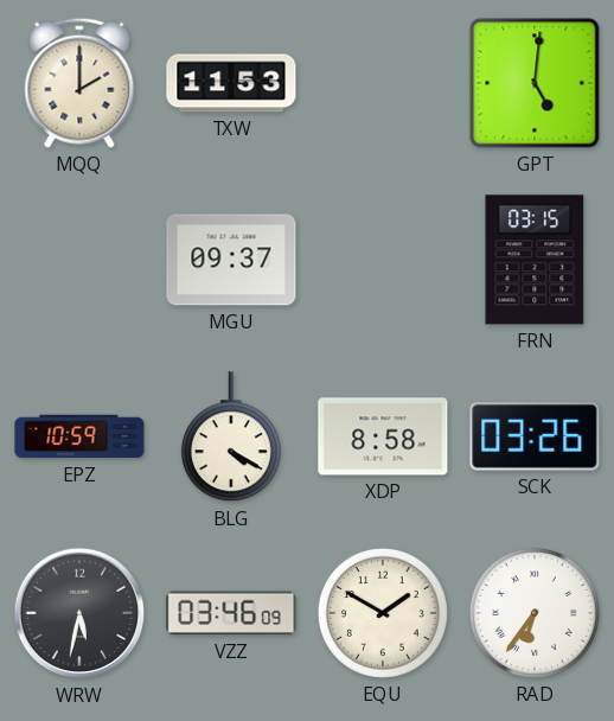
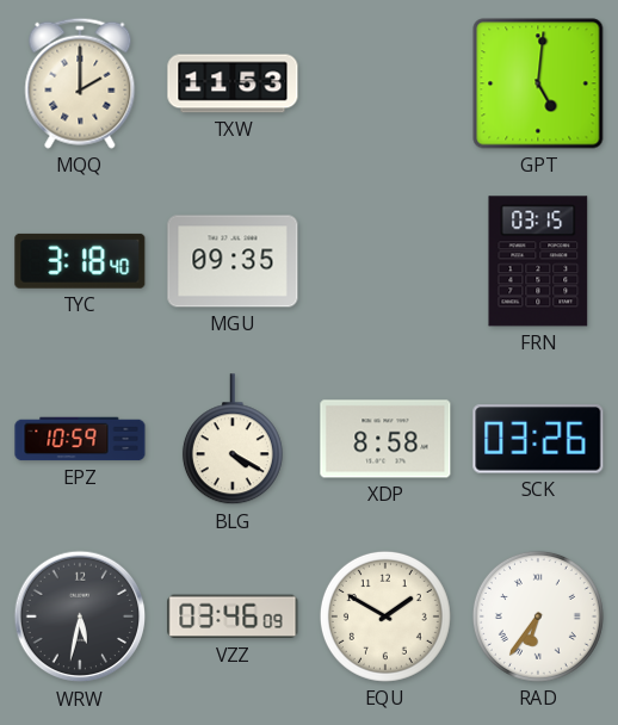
TYC: none -> 3:18
MGU: 09:37 -> 09:35
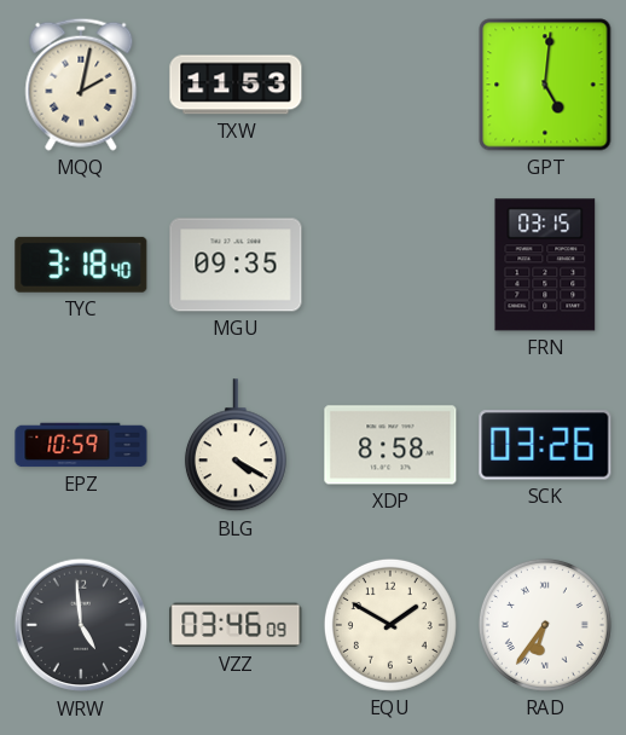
MQQ: 2:00 -> 2:02
WRW: 5:32 -> 4:59
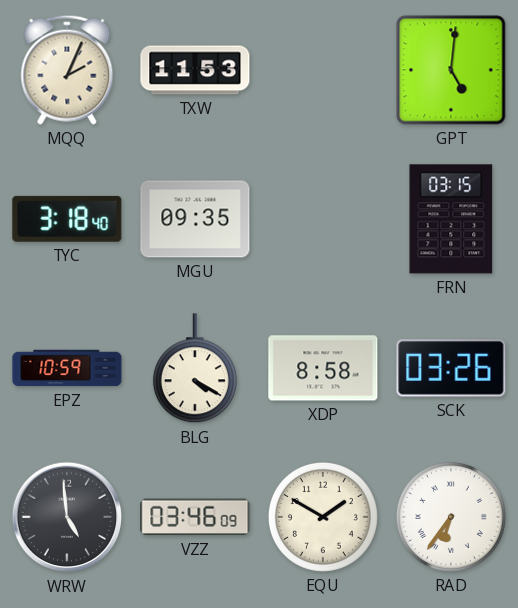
MQQ: 2:02 -> 2:04
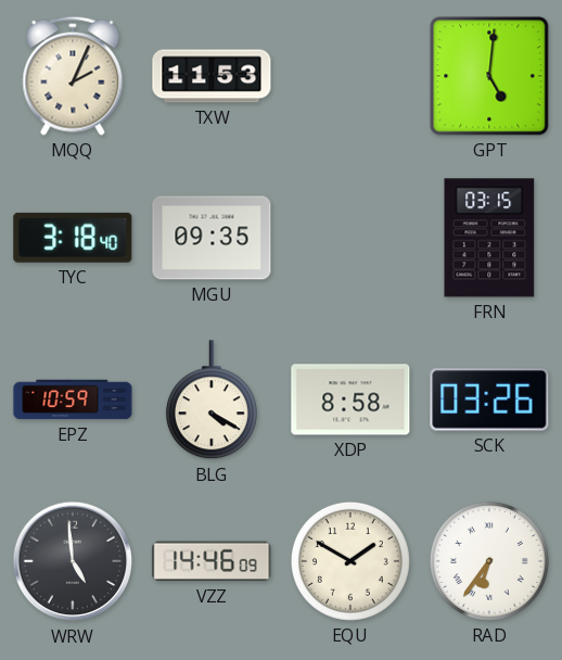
VZZ: 03:46 -> 14:46
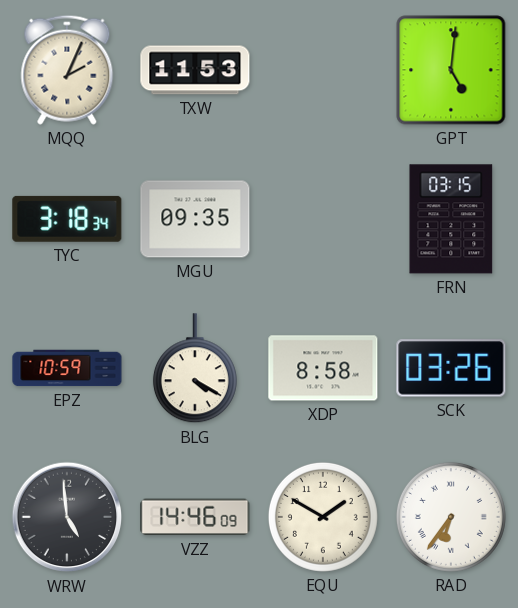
TYC: 3:18:40 -> 3:18:34
